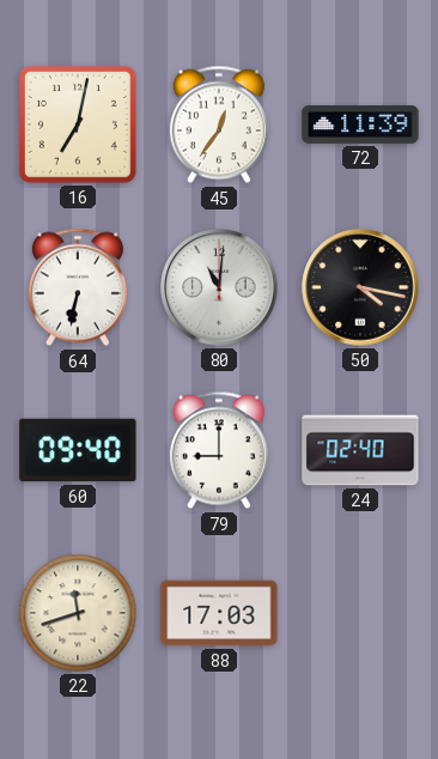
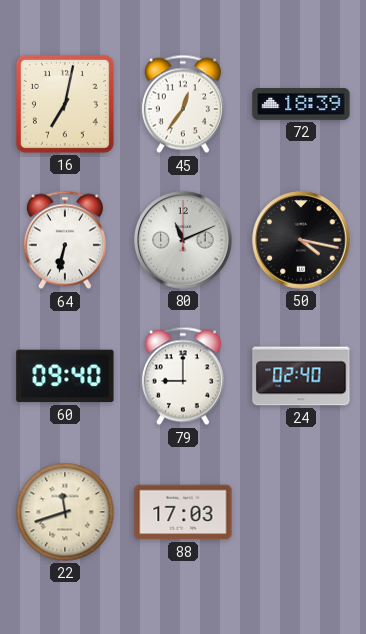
72: 11:39 -> 18:39
80: 11:01 -> 11:11
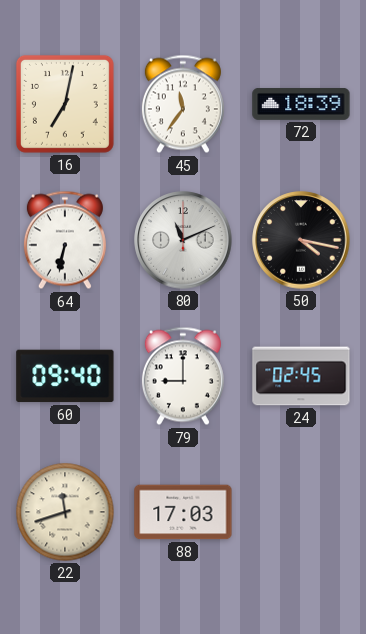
45: 12:36 -> 11:36
24: 02:40 -> 02:45
